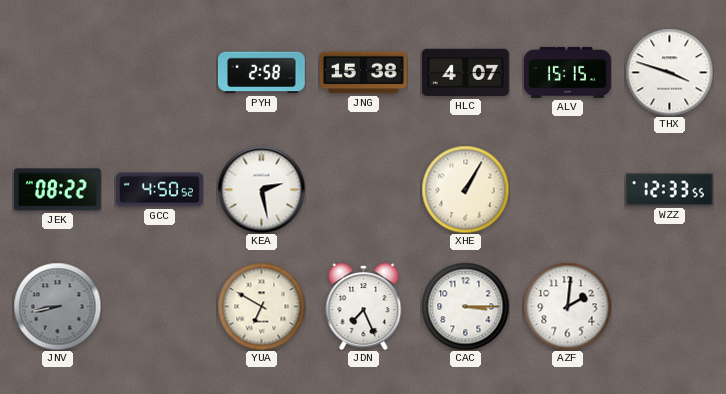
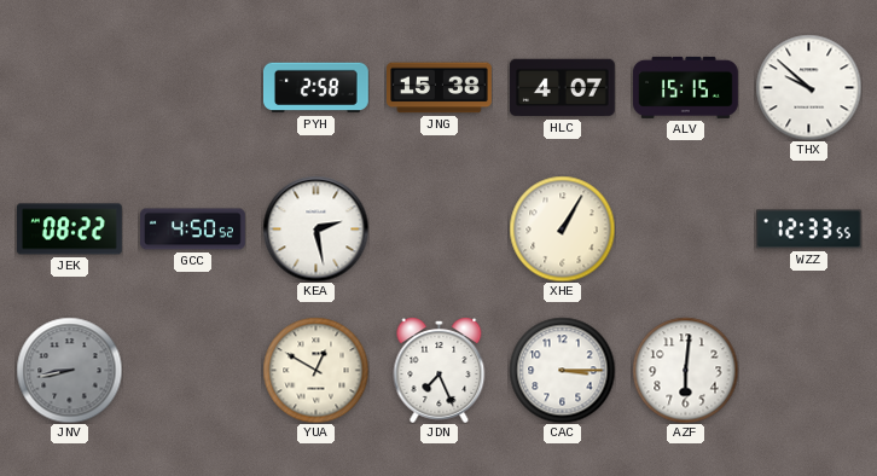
THX: 3:48 -> 9:52
YUA: 6:50 -> 12:50
AZF: 2:01 -> 6:01
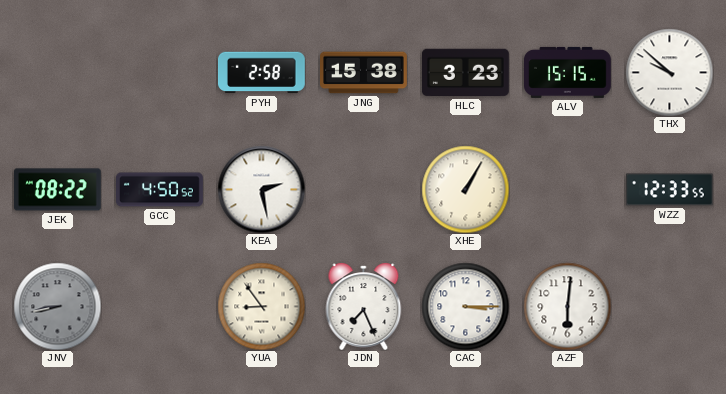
HLC: 4:07 -> 3:23
YUA: 12:50 -> 8:54
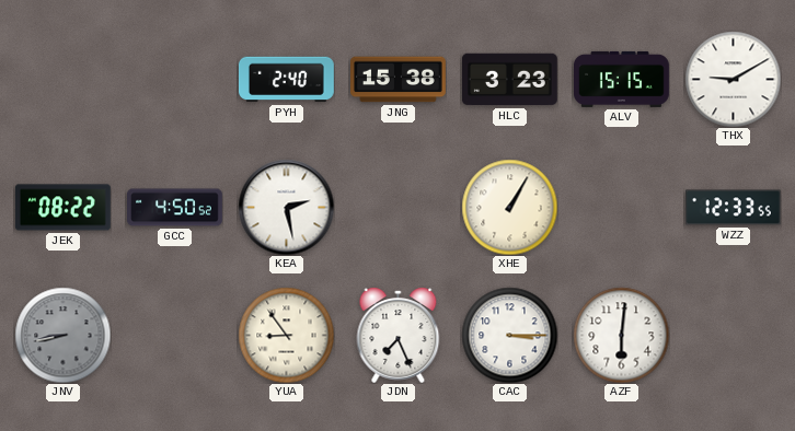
PYH: 2:58 -> 2:40
THX: 9:52 -> 9:10
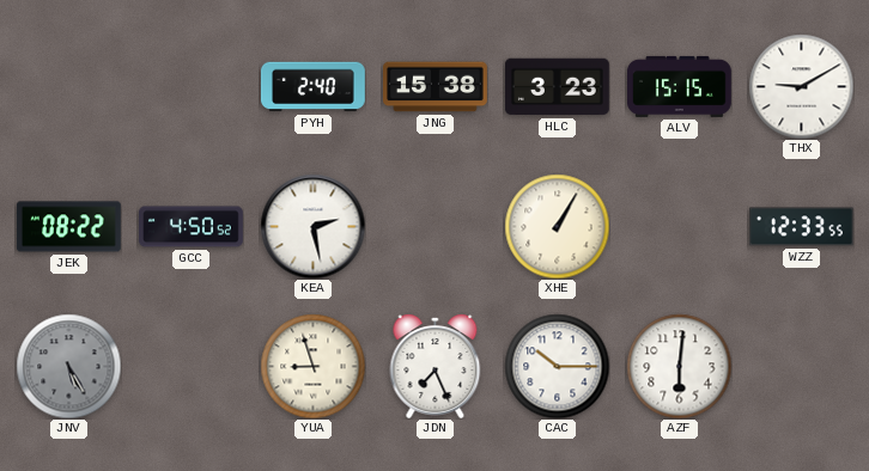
JNV: 8:43 -> 5:25
YUA: 8:54 -> 8:57
CAC: 3:15 -> 10:15
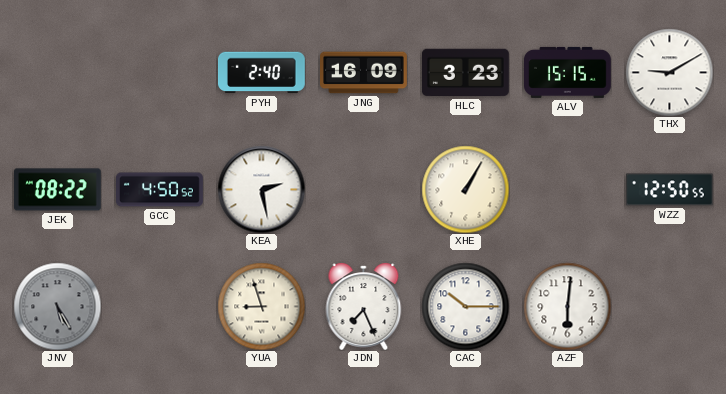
JNG: 15:38 -> 16:09
WZZ: 12:33 -> 12:50
